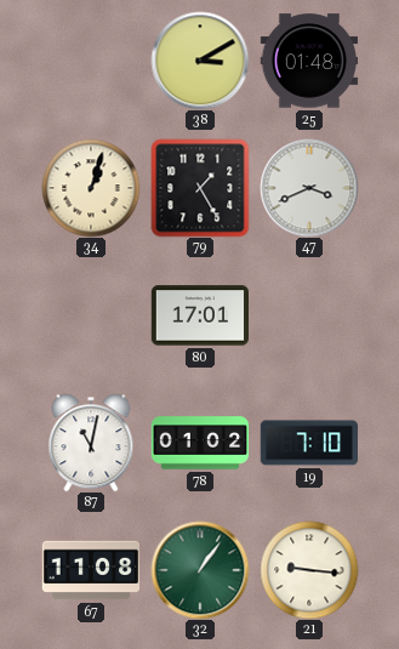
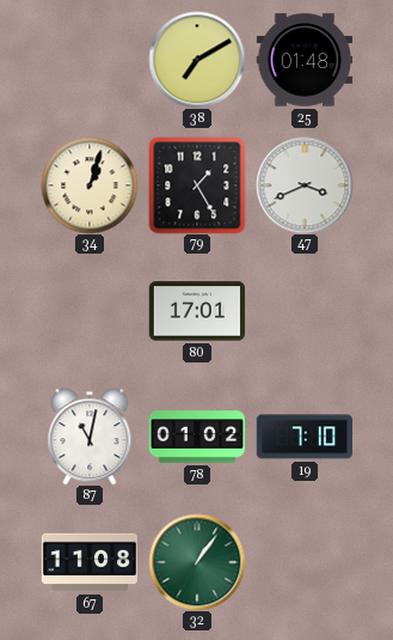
38: 3:10 -> 7:10
21: 9:16 -> none
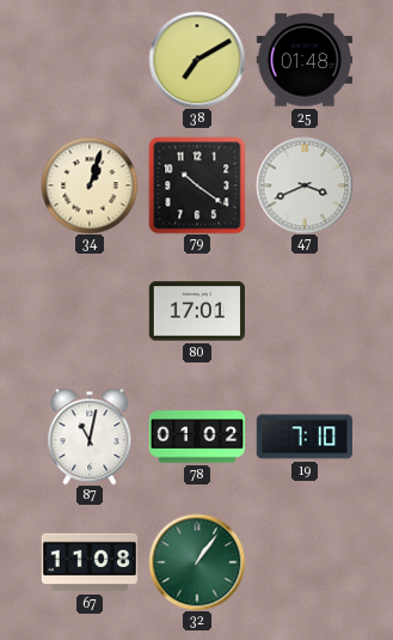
79: 1:25 -> 10:21
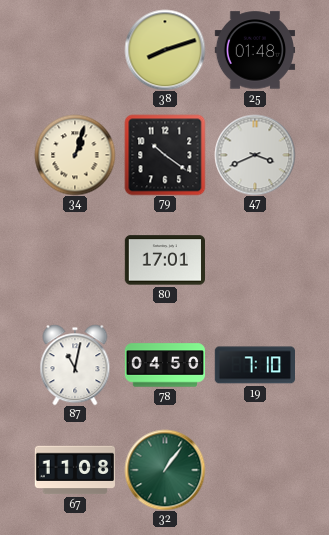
38: 7:10 -> 8:12
78: 01:02 -> 04:50
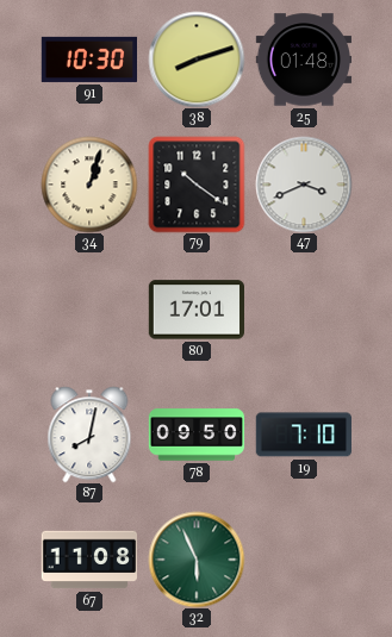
91: none -> 10:30
87: 11:02 -> 8:02
78: 04:50 -> 09:50
32: 1:06 -> 5:56
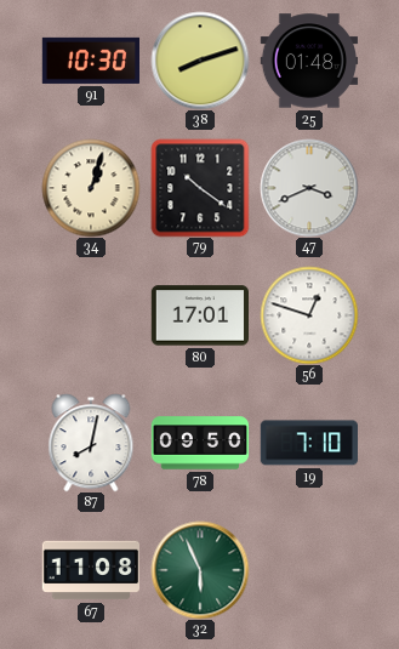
56: none -> 12:48
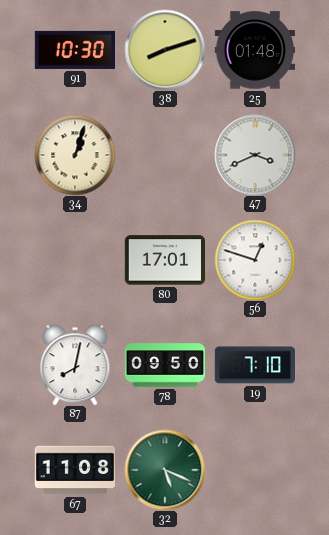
79: 10:21 -> none
32: 5:56 -> 5:19
